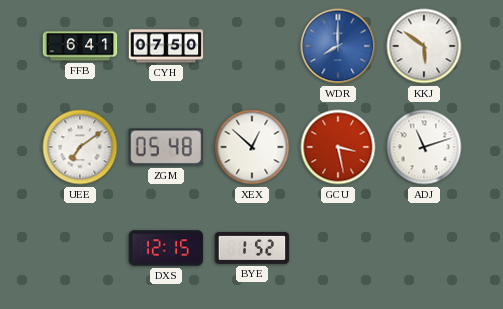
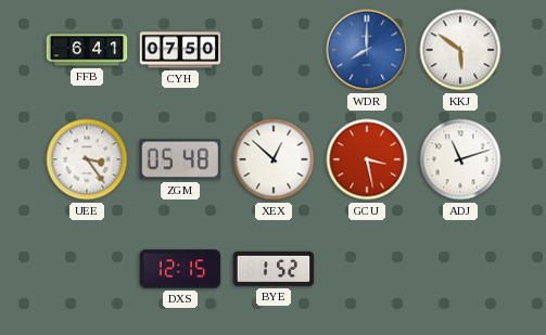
UEE: 7:09 -> 3:24
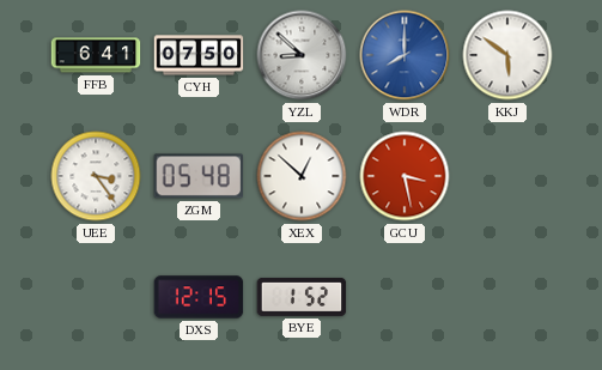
YZL: none -> 8:52
ADJ: 11:12 -> none
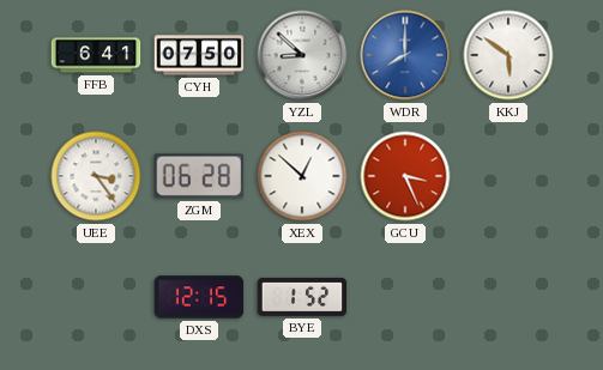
ZGM: 05:48 -> 06:28
GCU: 3:28 -> 3:26
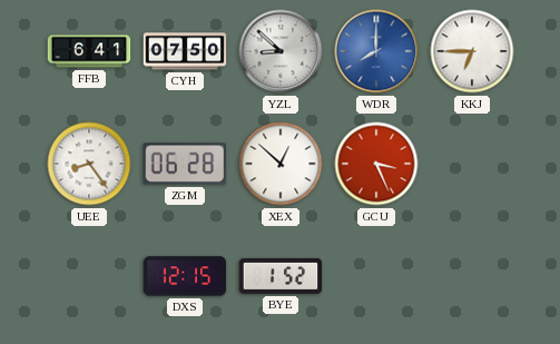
KKJ: 5:51 -> 6:45
UEE: 3:24 -> 8:24
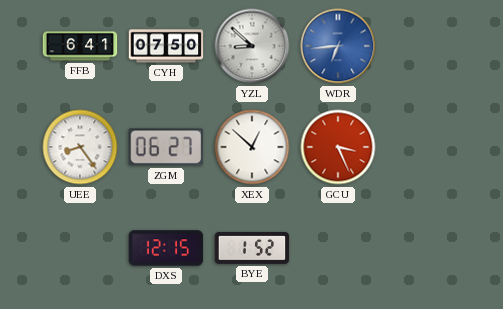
WDR: 8:00 -> 6:44
KKJ: 6:45 -> none
ZGM: 06:28 -> 06:27
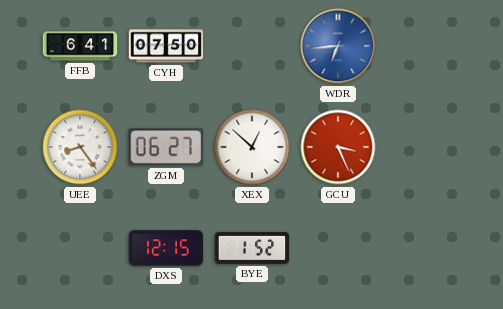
YZL: 8:52 -> none
